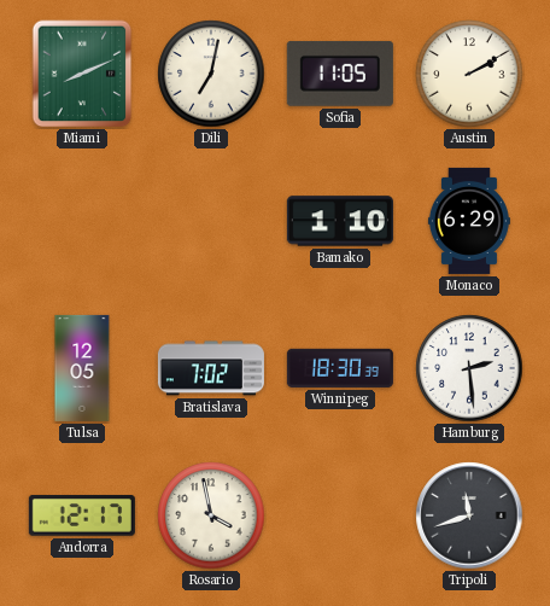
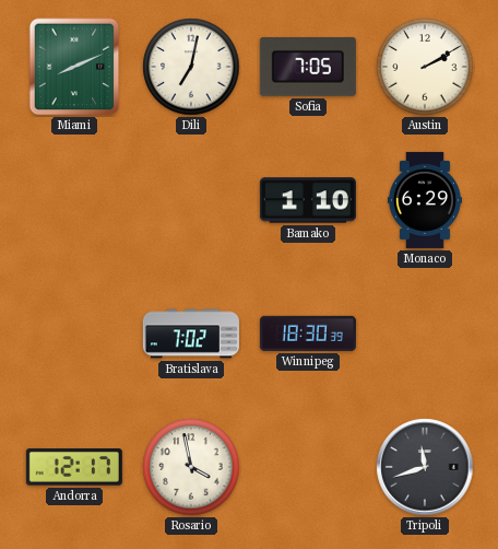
Sofia: 11:05 -> 7:05
Tulsa: 12:05 -> none
Hamburg: 2:29 -> none
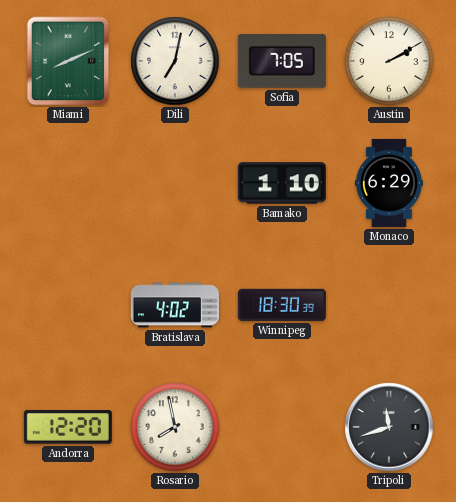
Bratislava: 7:02 -> 4:02
Andorra: 12:17 -> 12:20
Rosario: 3:58 -> 7:58
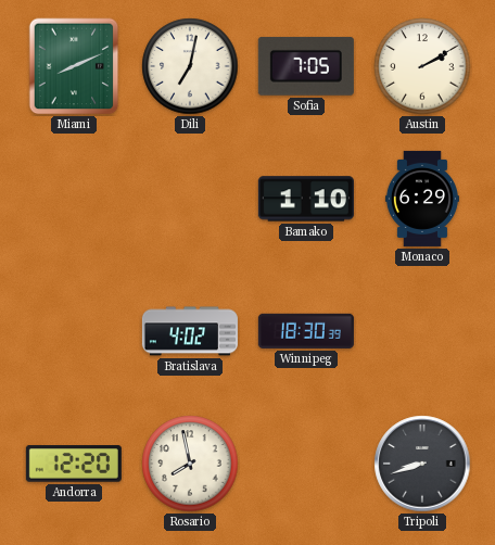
Tripoli: 11:42 -> 8:42
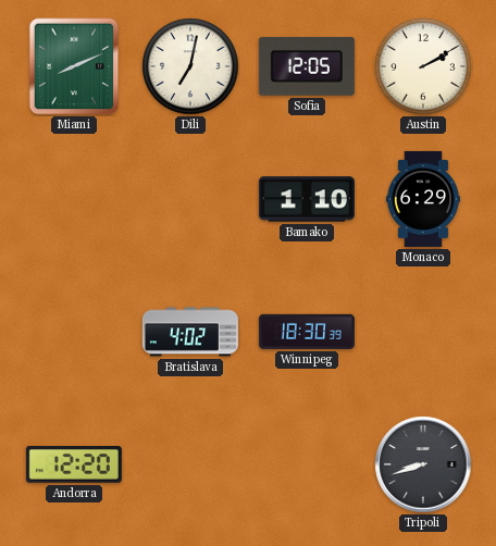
Sofia: 7:05 -> 12:05
Rosario: 7:58 -> none
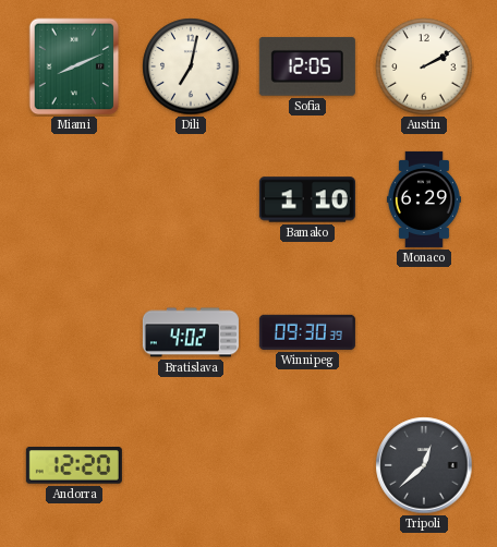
Winnipeg: 18:30 -> 09:30
Tripoli: 8:42 -> 12:38
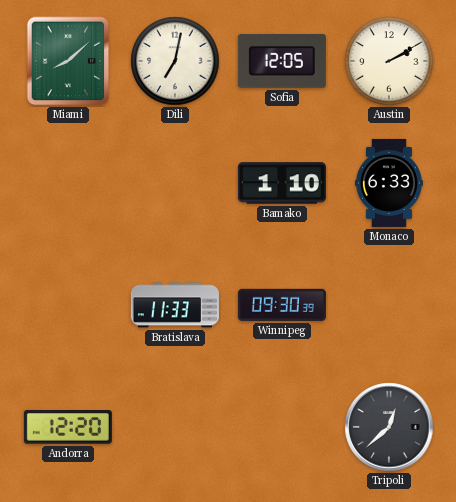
Miami: 8:11 -> 8:08
Monaco: 6:29 -> 6:33
Bratislava: 4:02 -> 11:33
